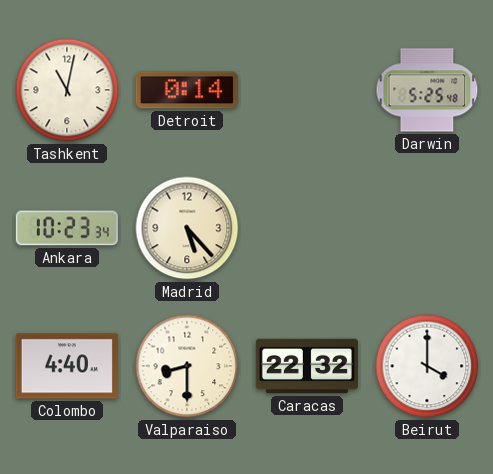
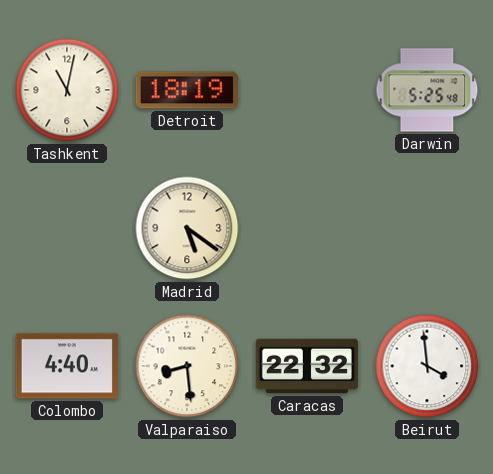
Detroit: 0:14 -> 18:19
Ankara: 10:23 -> none
Madrid: 5:23 -> 5:21
Valparaiso: 8:30 -> 8:29
Beirut: 4:00 -> 3:59
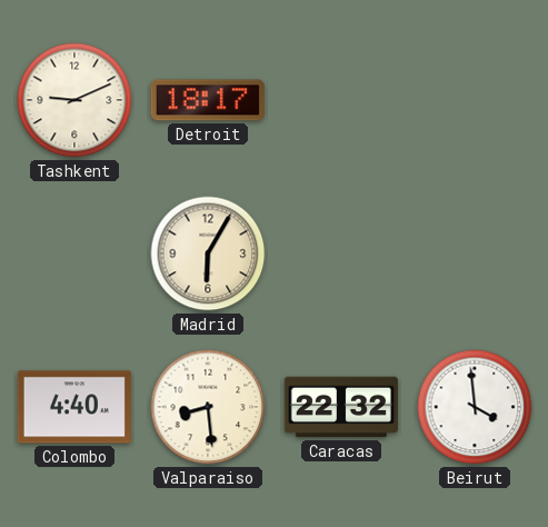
Tashkent: 11:02 -> 9:11
Detroit: 18:19 -> 18:17
Darwin: 5:25 -> none
Madrid: 5:21 -> 6:05
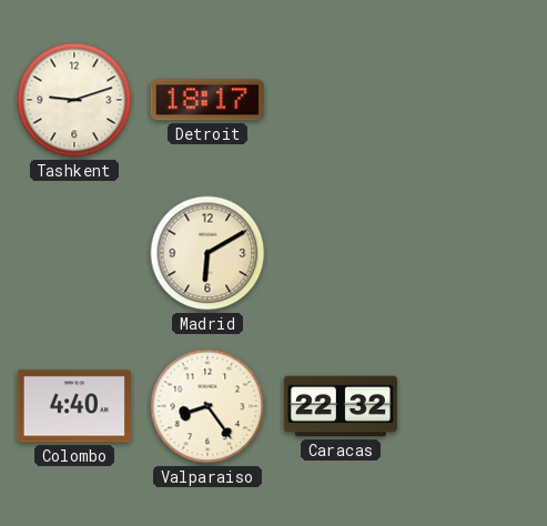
Tashkent: 9:11 -> 9:12
Madrid: 6:05 -> 6:10
Valparaiso: 8:29 -> 8:24
Beirut: 3:59 -> none
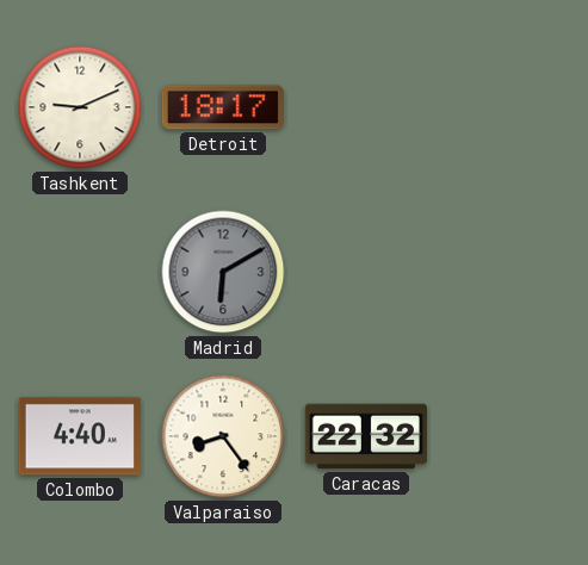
Tashkent: 9:12 -> 9:11
Madrid dial: cream -> grey
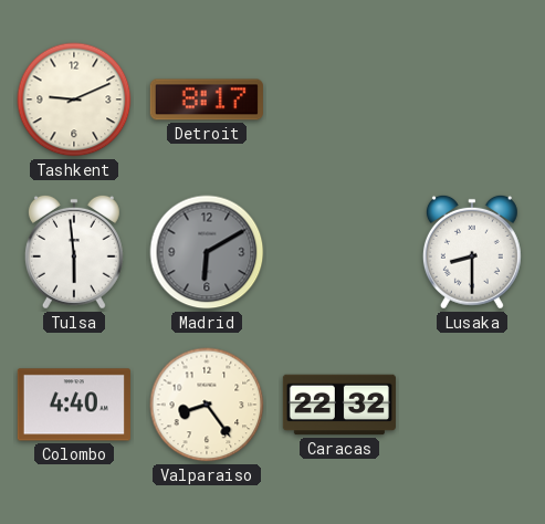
Detroit: 18:17 -> 8:17
Tulsa: none -> 5:59
Lusaka: none -> 8:30
